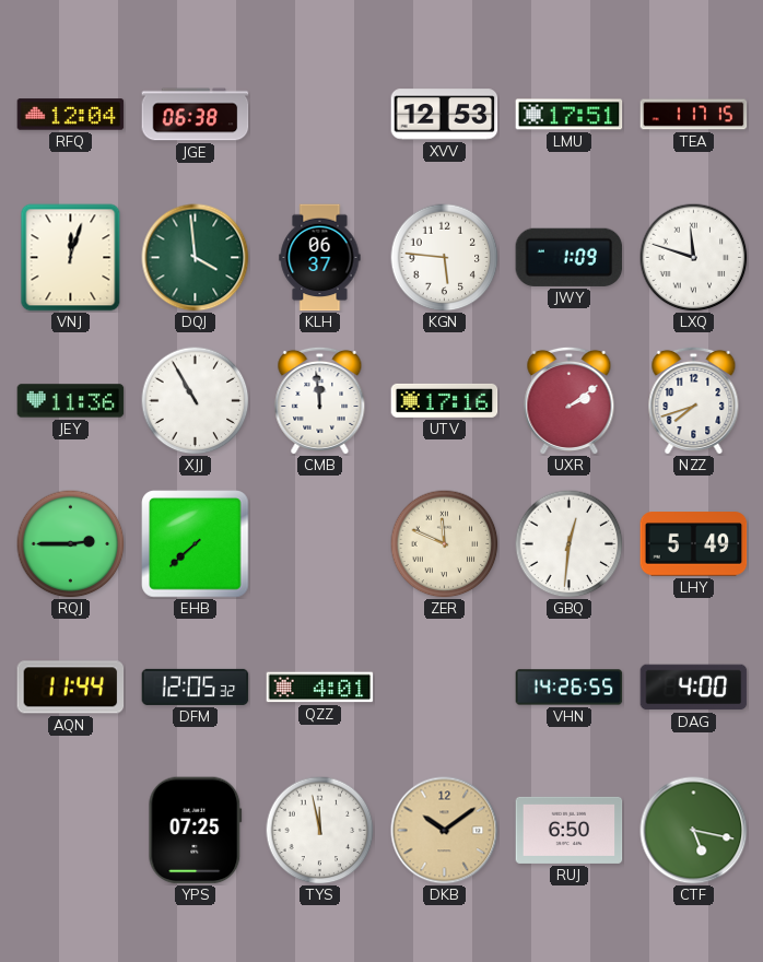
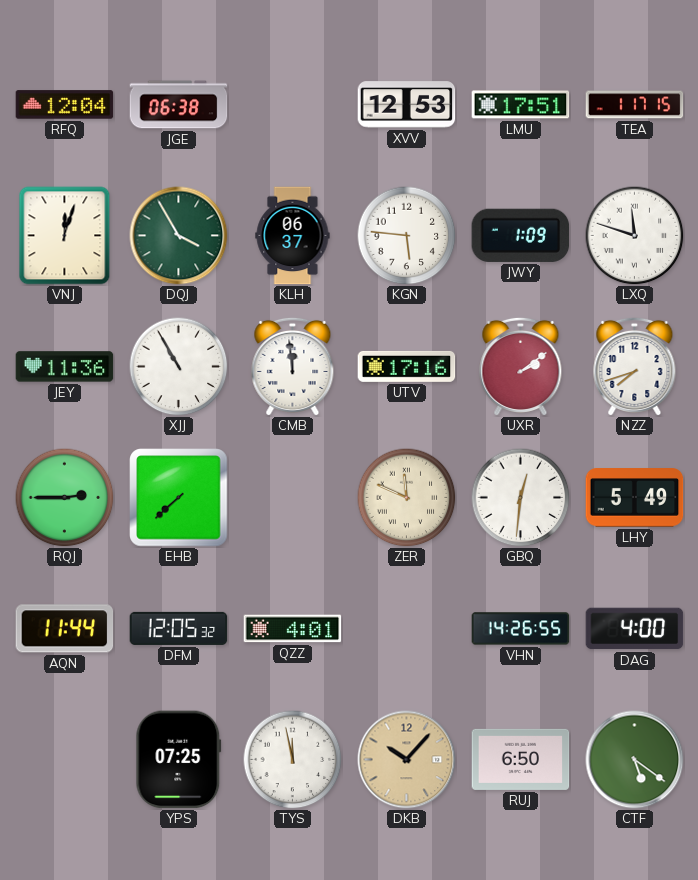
DQJ: 3:59 -> 3:55
DKB: 10:09 -> 10:07
CTF: 5:17 -> 5:21
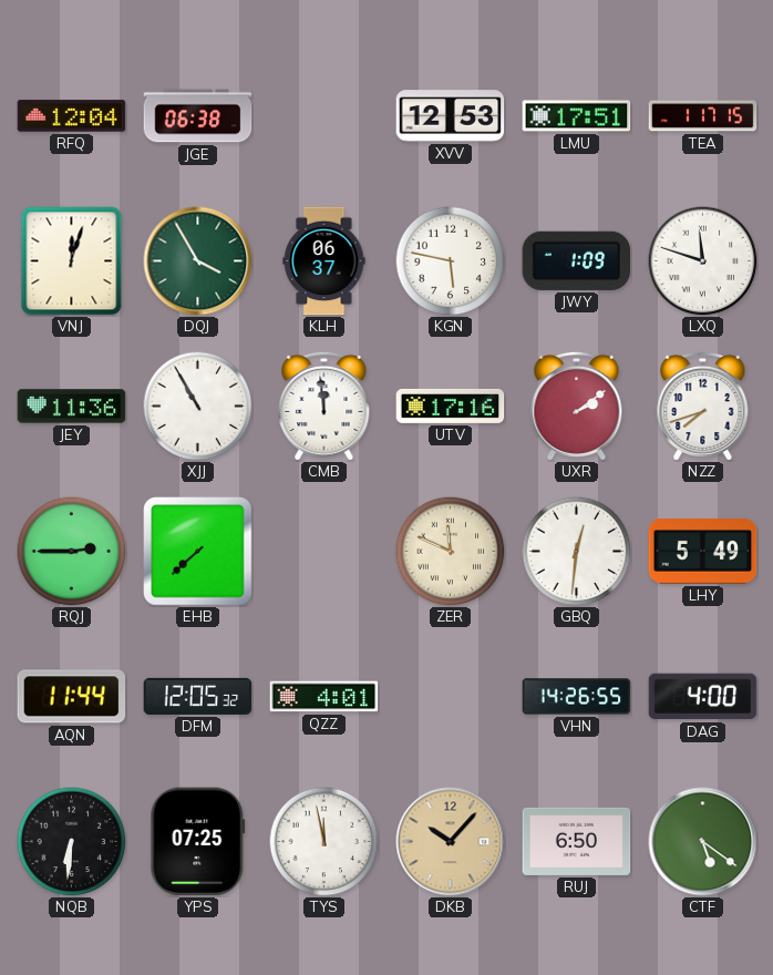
KGN: 5:46 -> 5:47
NQB: none -> 6:31
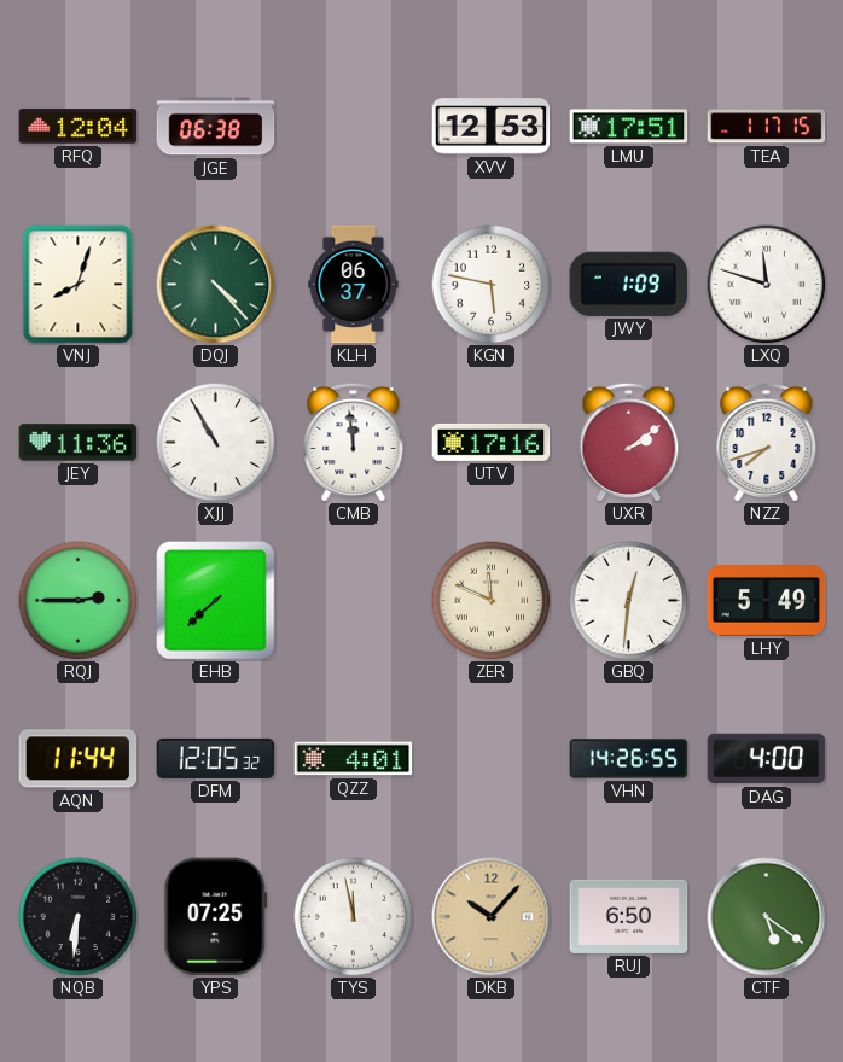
VNJ: 12:03 -> 8:03
DQJ: 3:55 -> 4:23
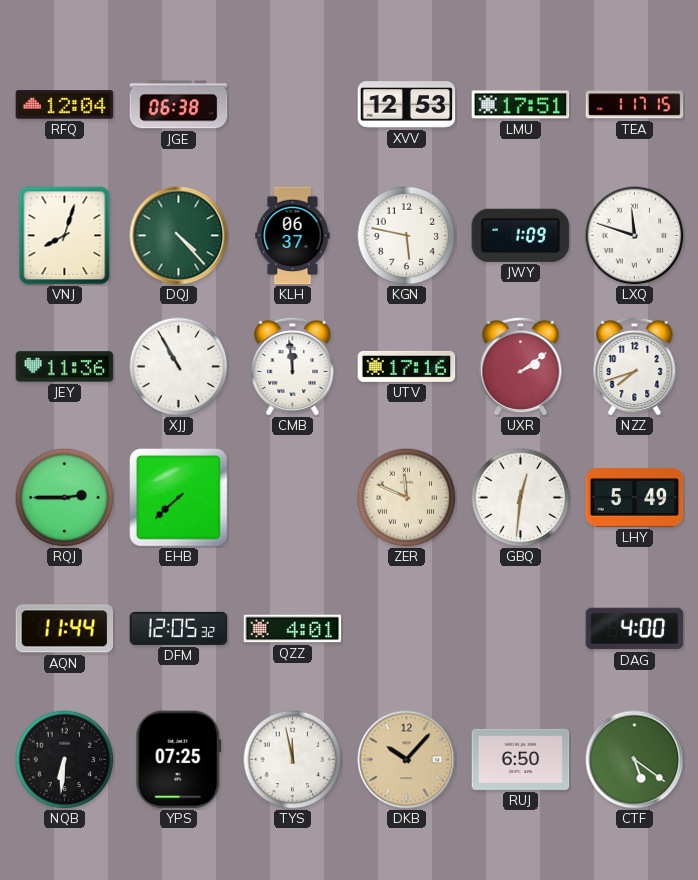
VHN: 14:26 -> none
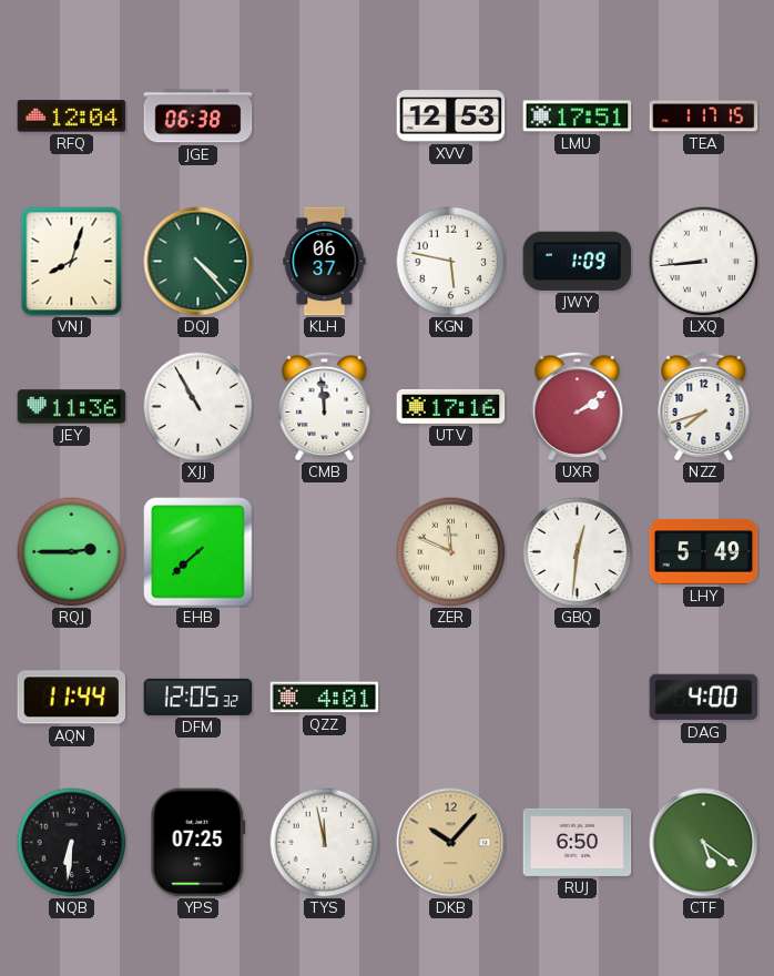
LXQ: 11:48 -> 8:44
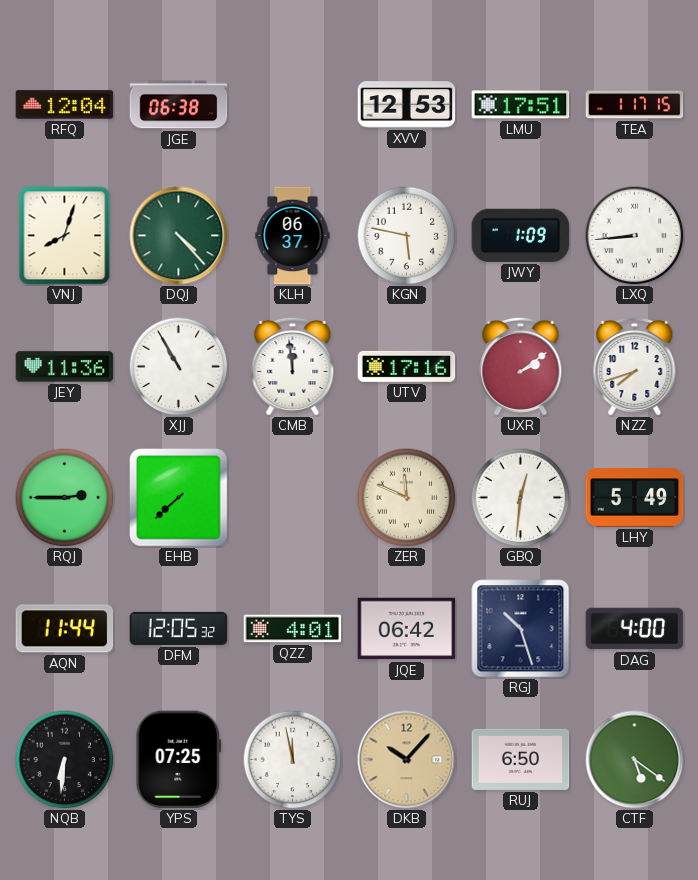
JQE: none -> 06:42
RGJ: none -> 10:27
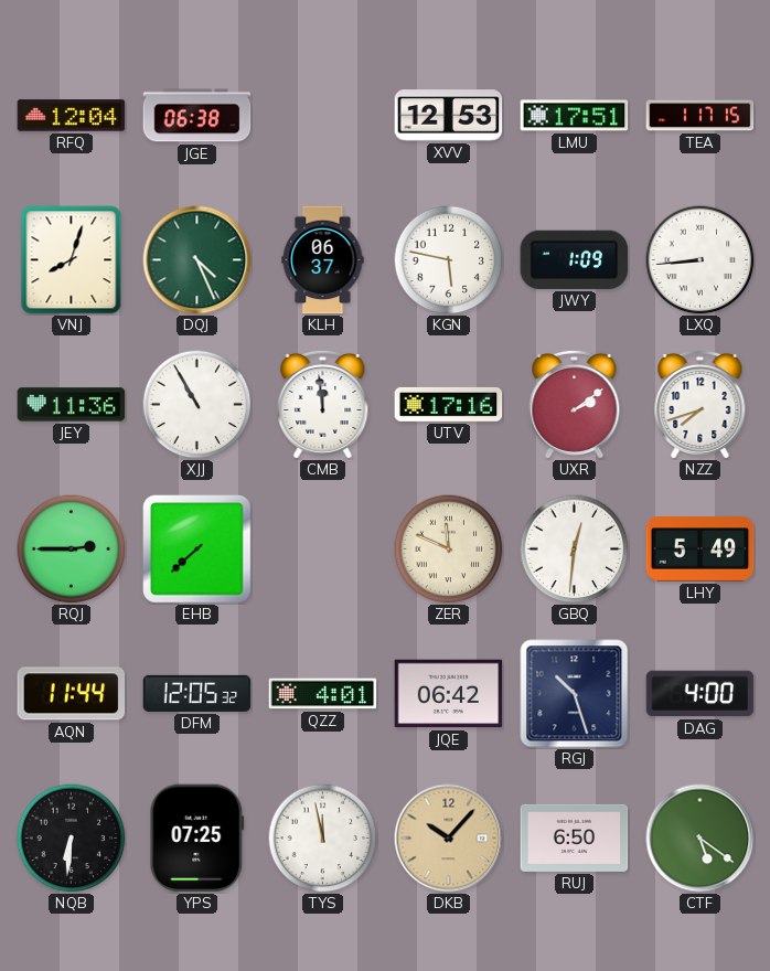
DQJ: 4:23 -> 4:26
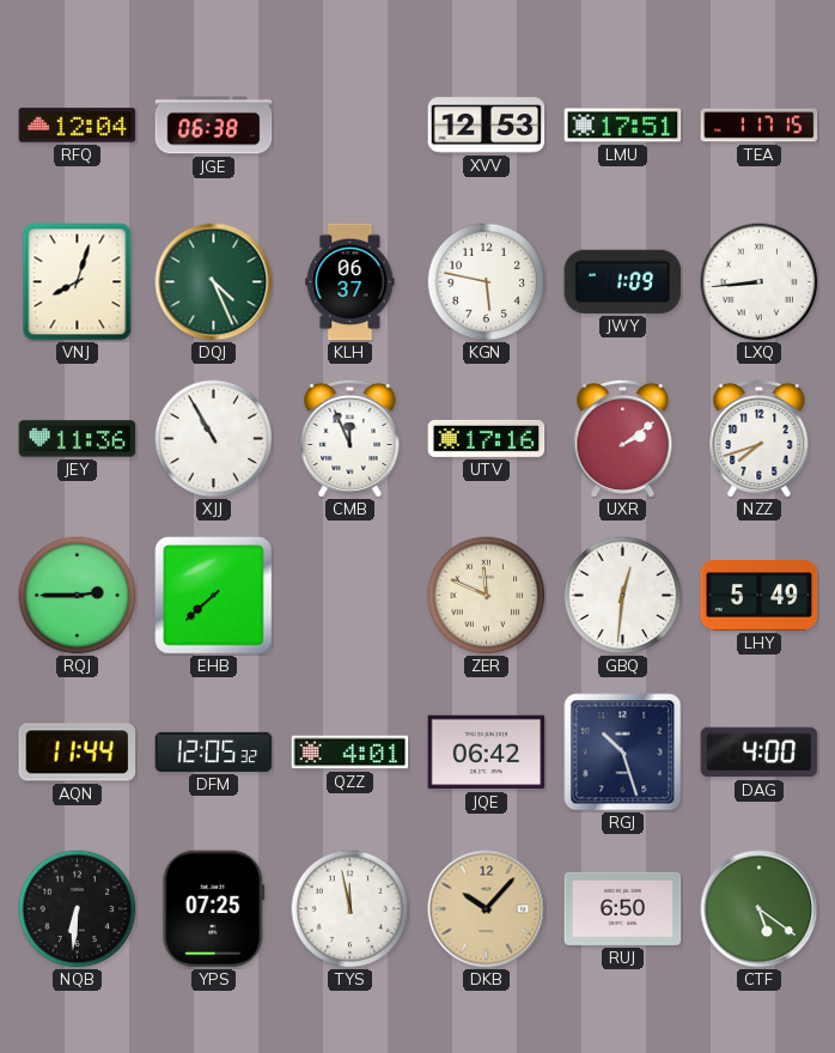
CMB: 11:59 -> 11:56
